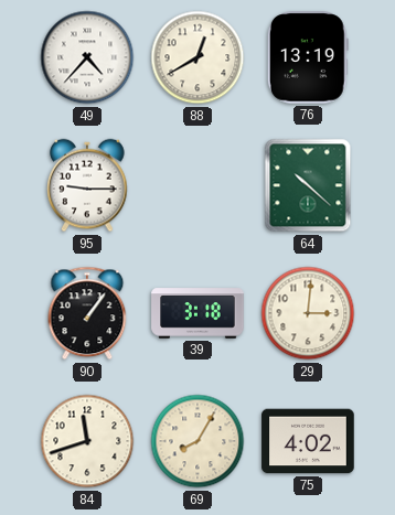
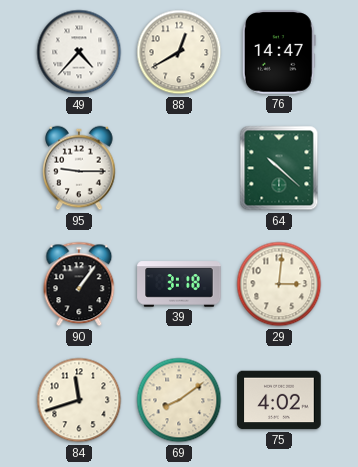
76: 13:19 -> 14:47
69: 8:05 -> 8:09
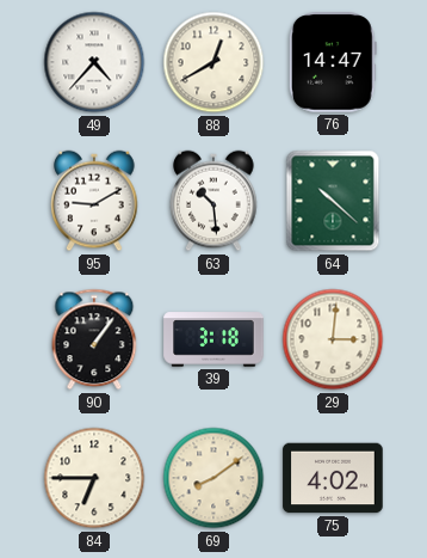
95: 9:15 -> 9:10
63: none -> 10:29
84: 11:42 -> 6:45
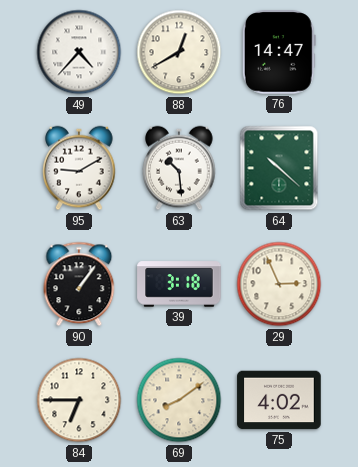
29: 3:01 -> 2:56
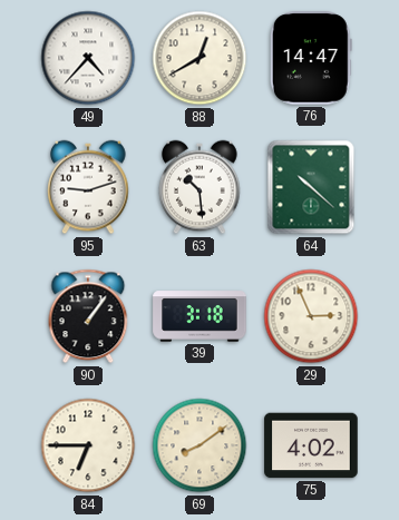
95: 9:10 -> 9:12
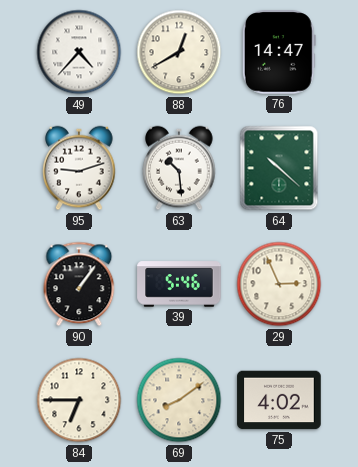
39: 3:18 -> 5:46
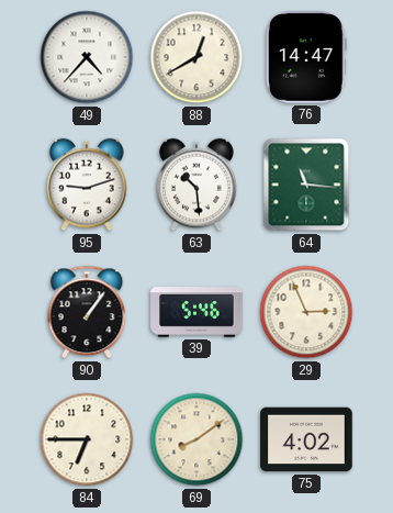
64: 10:22 -> 11:16
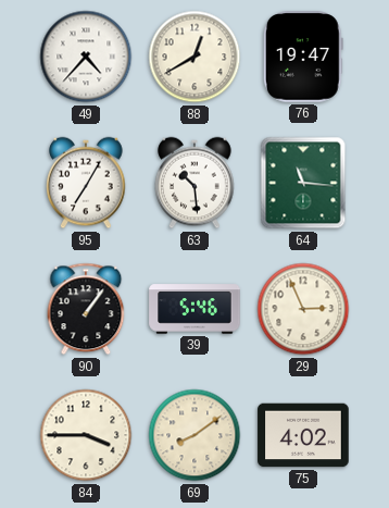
76: 14:47 -> 19:47
95: 9:12 -> 7:05
84: 6:45 -> 3:45
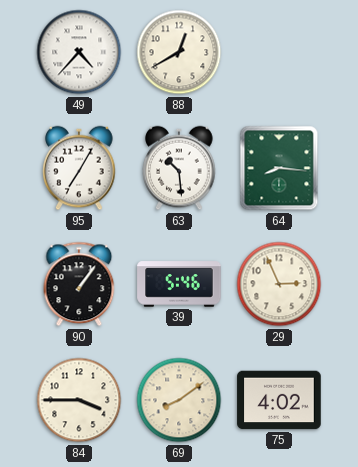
76: 19:47 -> none
64: 11:16 -> 8:16
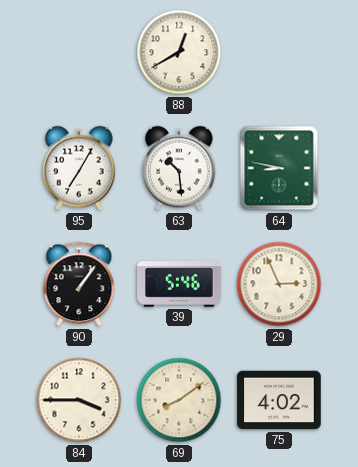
49: 4:37 -> none
64: 8:16 -> 8:47
